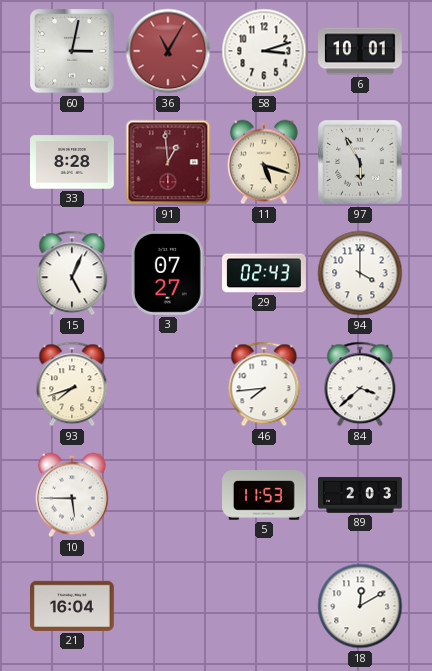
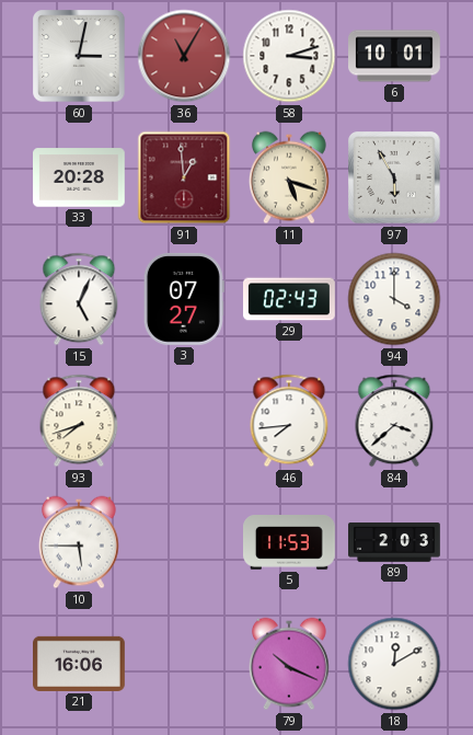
33: 8:28 -> 20:28
21: 16:04 -> 16:06
79: none -> 10:19
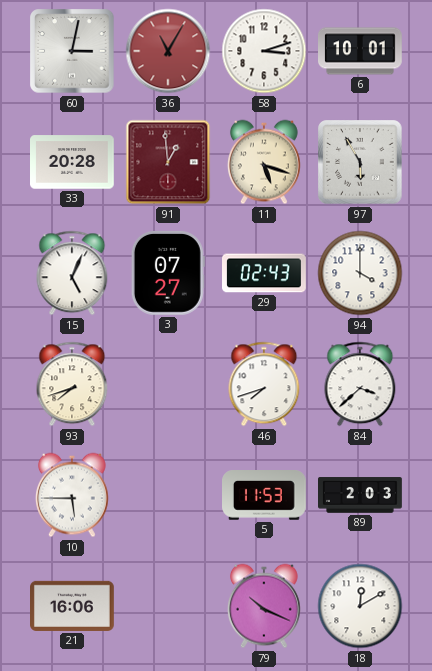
46: 7:44 -> 7:42
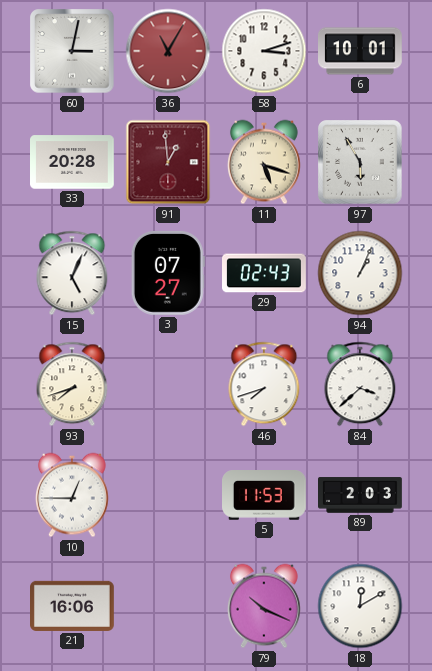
94: 4:00 -> 1:04
10: 5:45 -> 12:45
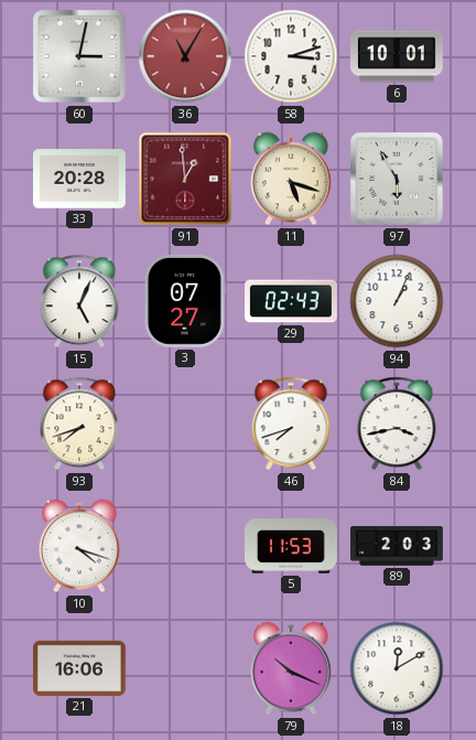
84: 3:38 -> 3:43
10: 12:45 -> 4:18
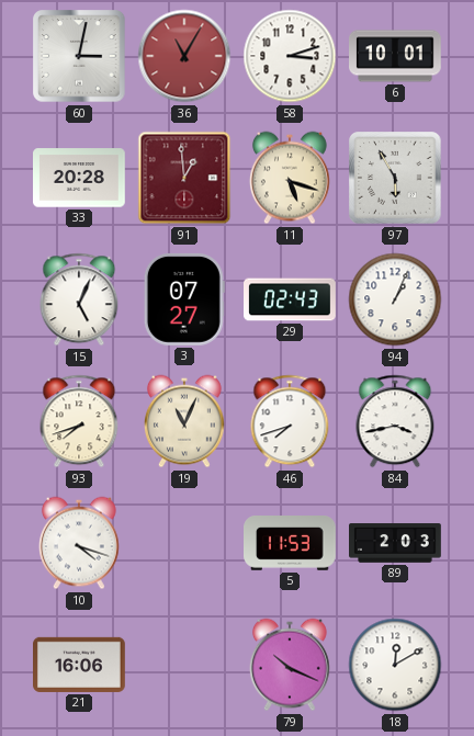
19: none -> 11:04
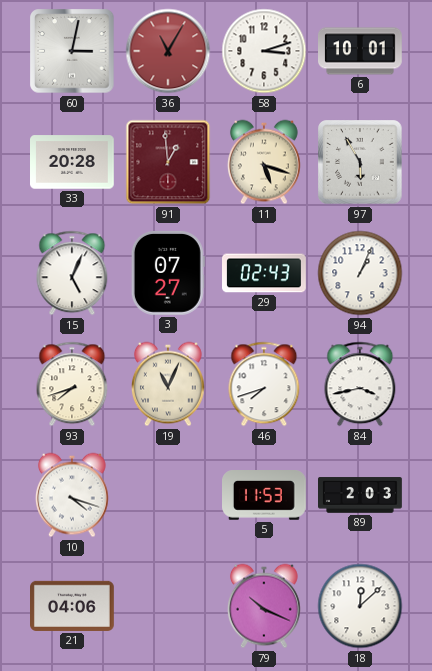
21: 16:06 -> 04:06
18: 12:10 -> 12:08
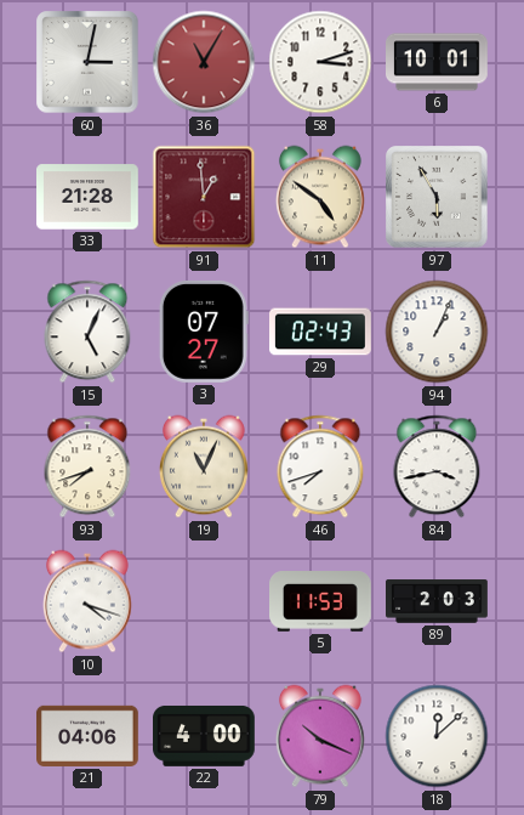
33: 20:28 -> 21:28
11: 5:18 -> 4:51
22: none -> 4:00
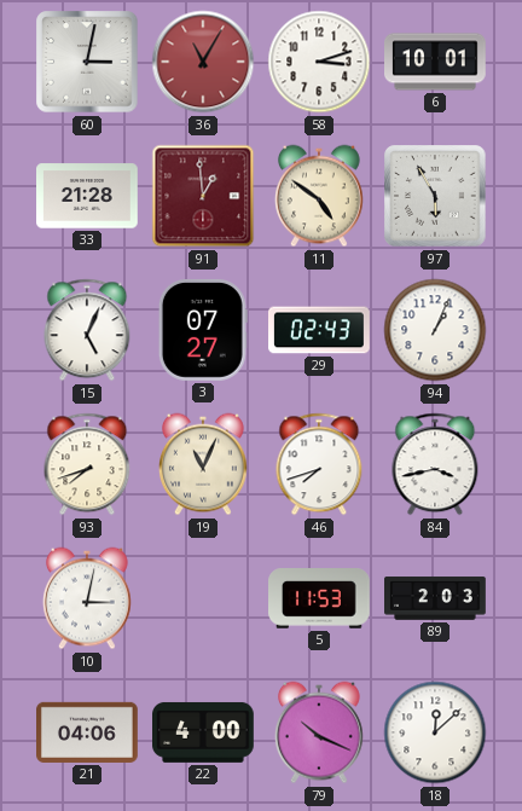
10: 4:18 -> 3:02
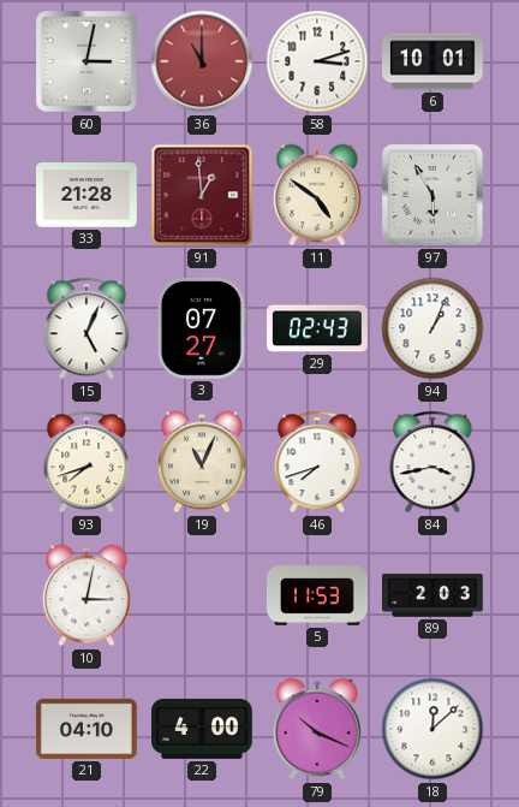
36: 11:05 -> 11:00
21: 04:06 -> 04:10
